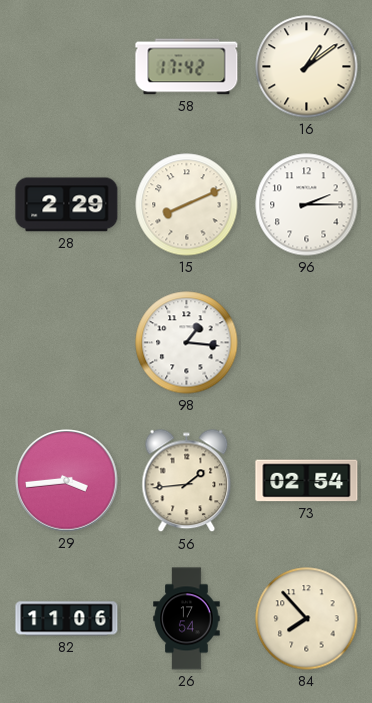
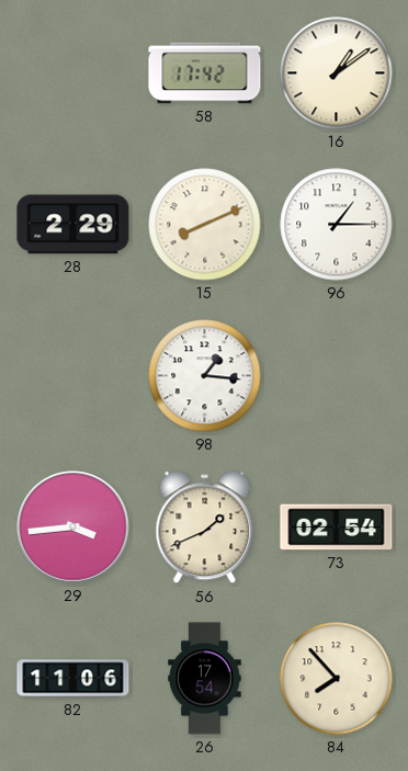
96: 2:15 -> 1:15
56: 1:44 -> 1:41
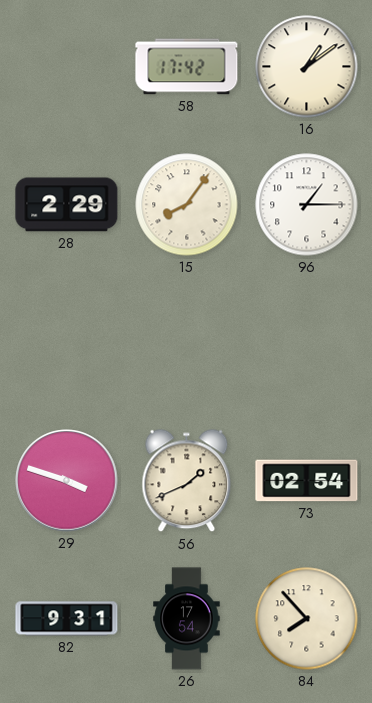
15: 8:11 -> 8:06
98: 1:16 -> none
29: 3:44 -> 3:48
82: 11:06 -> 9:31
